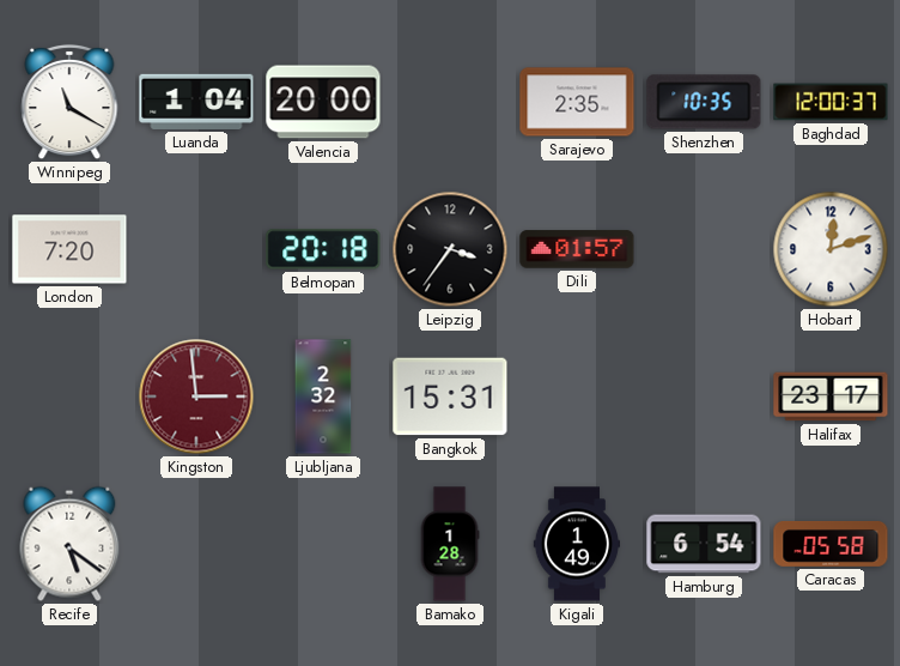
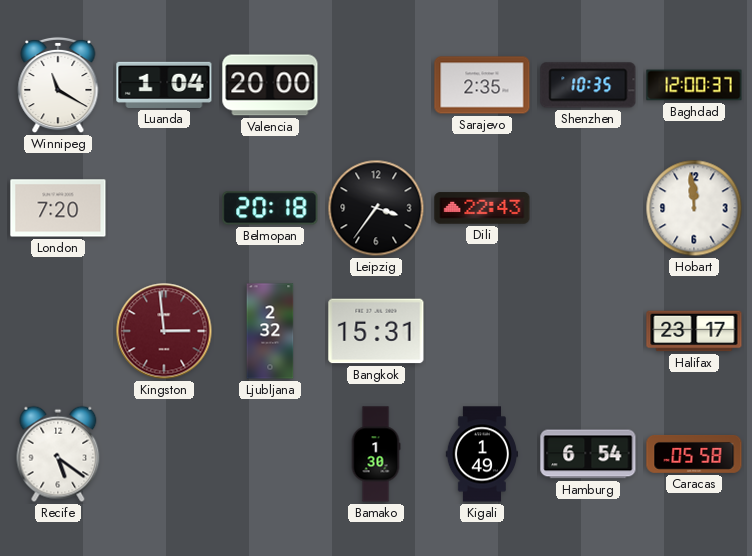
Dili: 01:57 -> 22:43
Hobart: 12:12 -> 11:59
Bamako: 1:28 -> 1:30
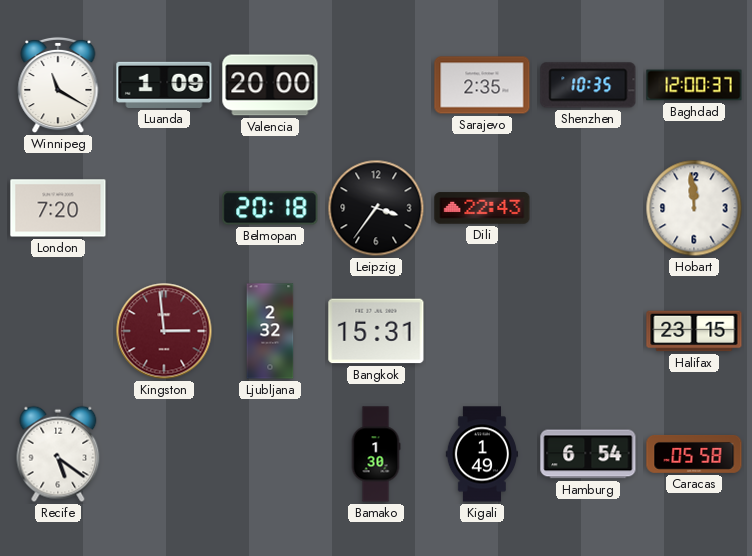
Luanda: 1:04 -> 1:09
Halifax: 23:17 -> 23:15
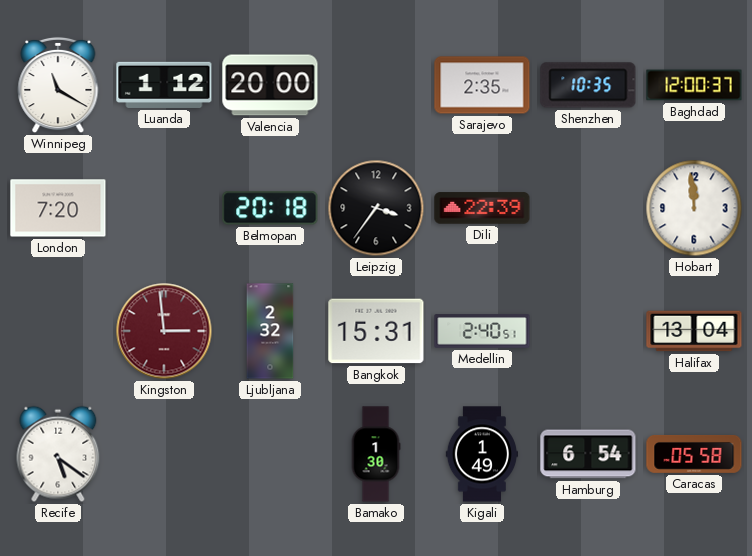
Luanda: 1:09 -> 1:12
Dili: 22:43 -> 22:39
Medellin: none -> 2:40
Halifax: 23:15 -> 13:04
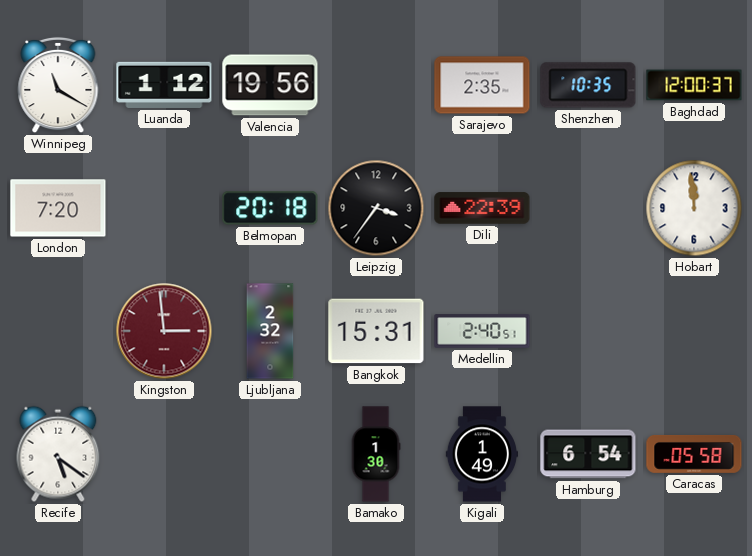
Valencia: 20:00 -> 19:56
Halifax: 13:04 -> none
